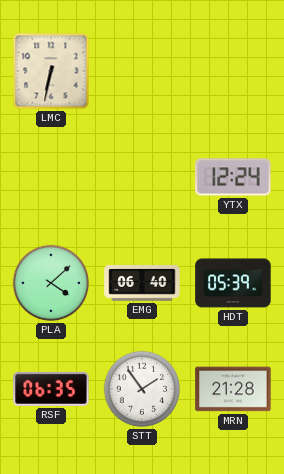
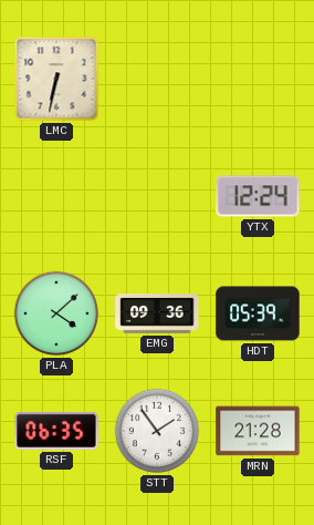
EMG: 06:40 -> 09:36
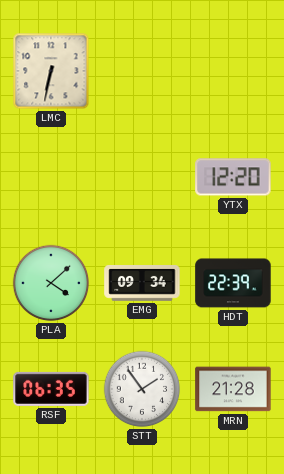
YTX: 12:24 -> 12:20
EMG: 09:36 -> 09:34
HDT: 05:39 -> 22:39
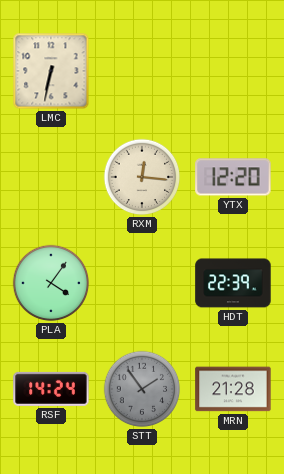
RXM: none -> 12:16
PLA: 4:08 -> 4:06
EMG: 09:34 -> none
RSF: 06:35 -> 14:24
STT dial: white -> grey
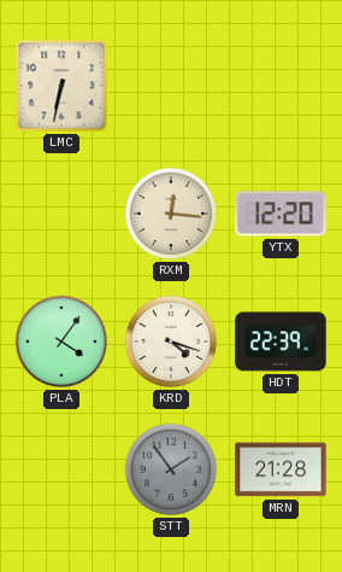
KRD: none -> 4:18
RSF: 14:24 -> none
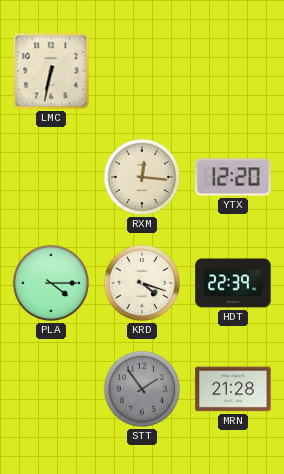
PLA: 4:06 -> 4:15
